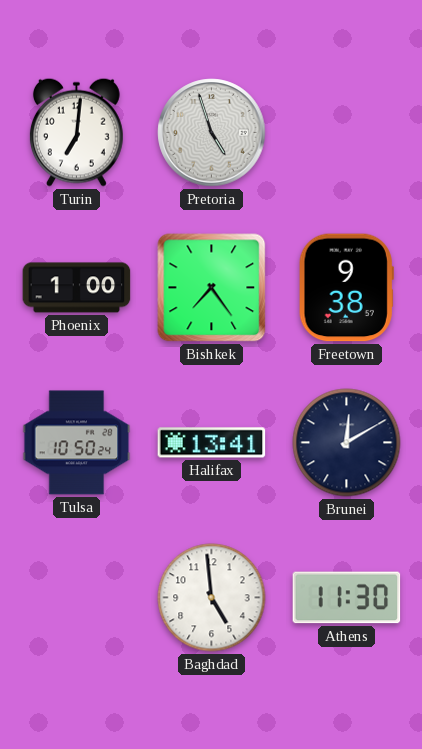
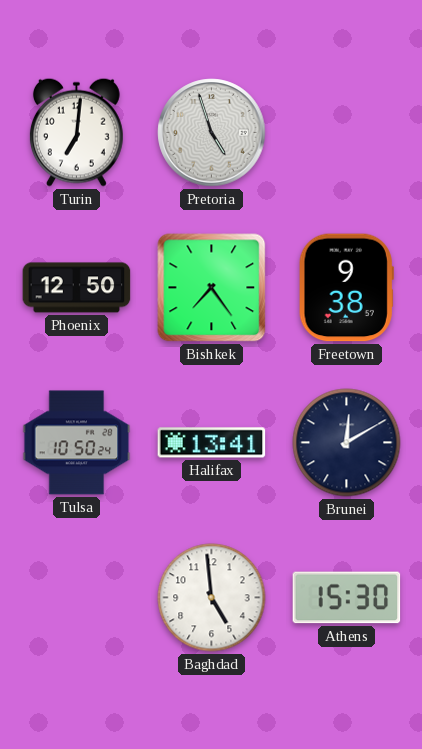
Phoenix: 1:00 -> 12:50
Athens: 11:30 -> 15:30
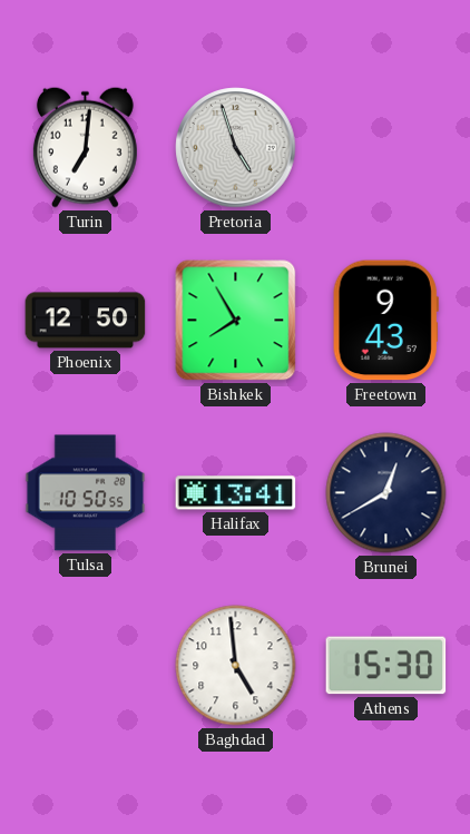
Bishkek: 7:24 -> 7:55
Freetown: 9:38 -> 9:43
Tulsa: 10:50:24 -> 10:50:55
Brunei: 12:10 -> 12:40
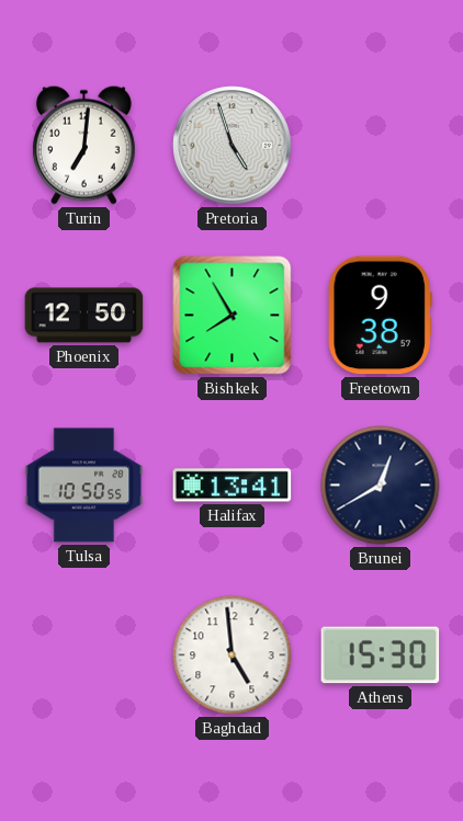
Freetown: 9:43 -> 9:38
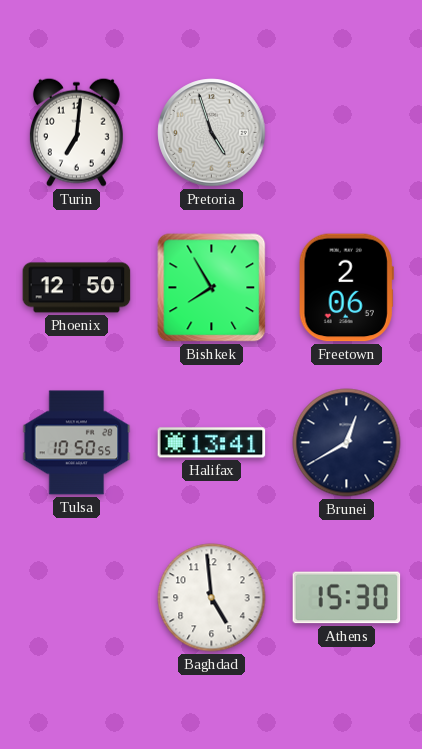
Freetown: 9:38 -> 2:06
